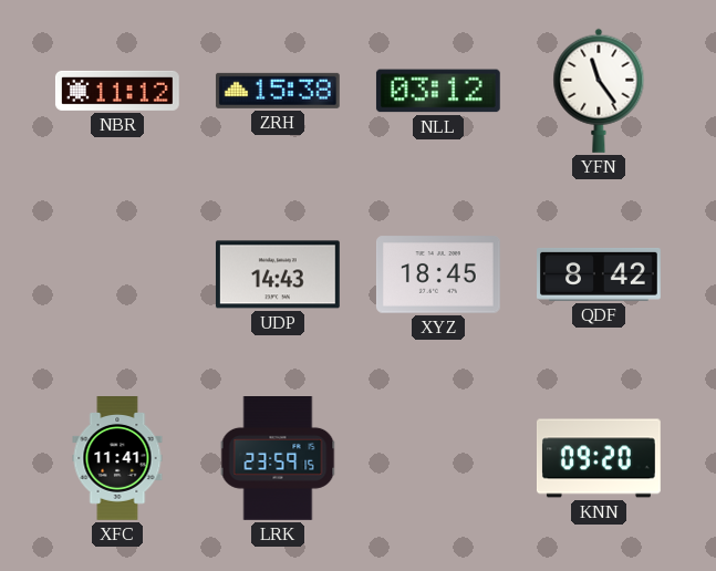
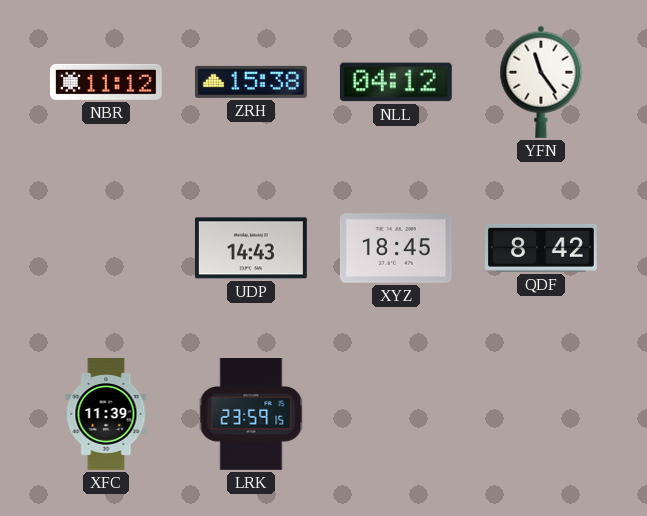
NLL: 03:12 -> 04:12
XFC: 11:41 -> 11:39
KNN: 09:20 -> none
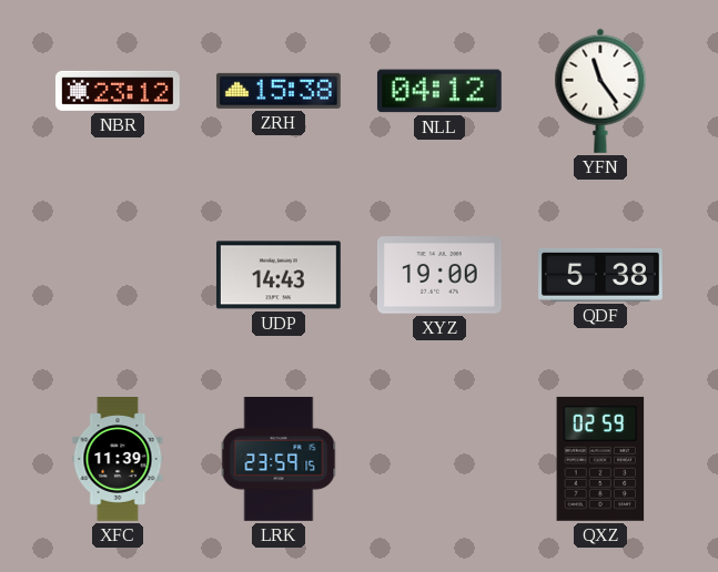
NBR: 11:12 -> 23:12
XYZ: 18:45 -> 19:00
QDF: 8:42 -> 5:38
QXZ: none -> 02:59
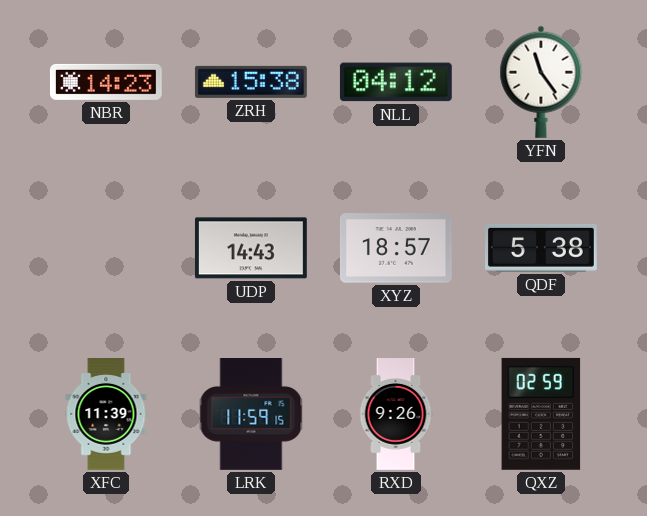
NBR: 23:12 -> 14:23
XYZ: 19:00 -> 18:57
LRK: 23:59 -> 11:59
RXD: none -> 9:26
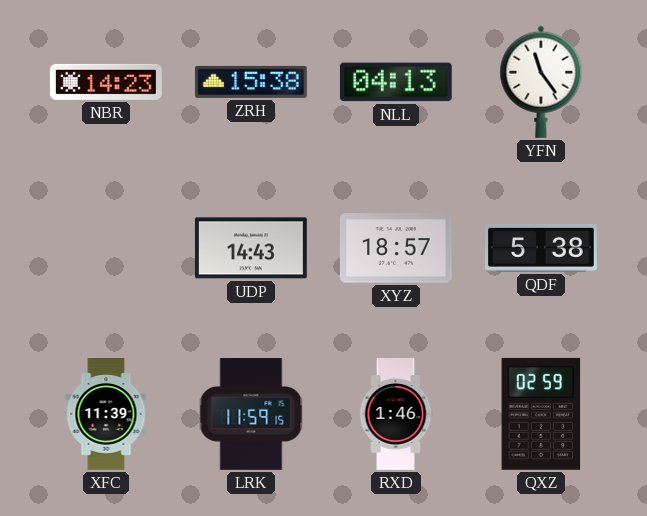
NLL: 04:12 -> 04:13
RXD: 9:26 -> 1:46
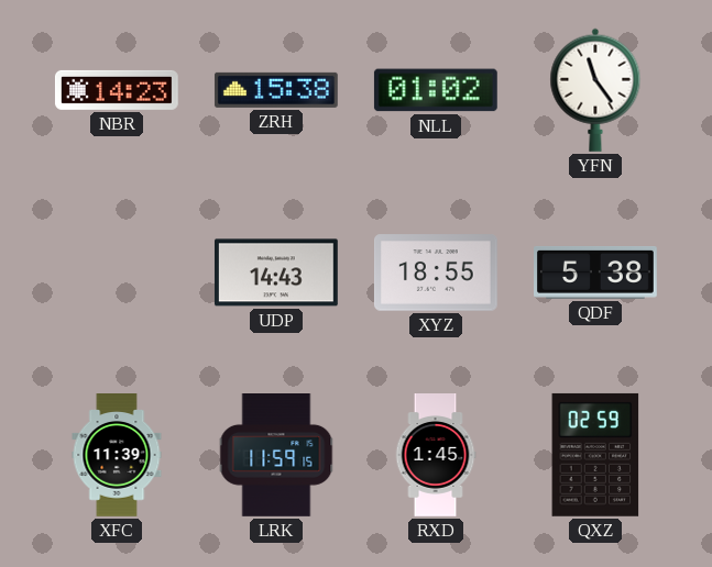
NLL: 04:13 -> 01:02
XYZ: 18:57 -> 18:55
RXD: 1:46 -> 1:45
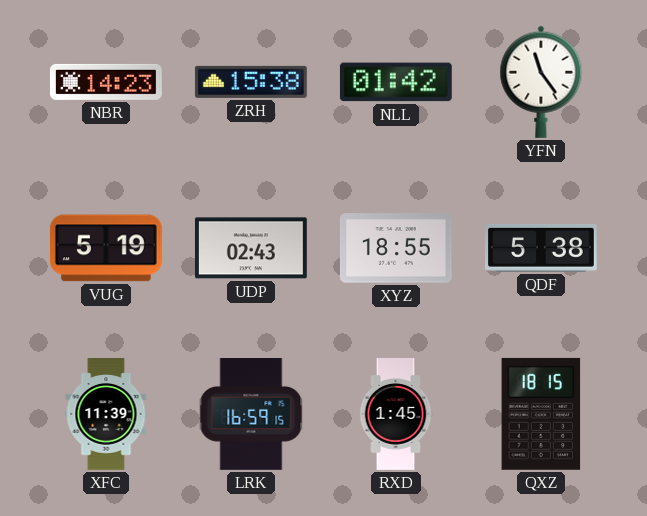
NLL: 01:02 -> 01:42
VUG: none -> 5:19
UDP: 14:43 -> 02:43
LRK: 11:59 -> 16:59
QXZ: 02:59 -> 18:15
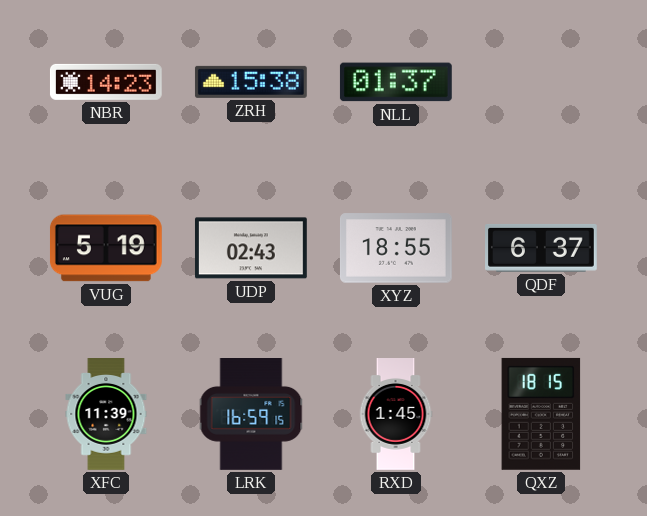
NLL: 01:42 -> 01:37
YFN: 11:24 -> none
QDF: 5:38 -> 6:37
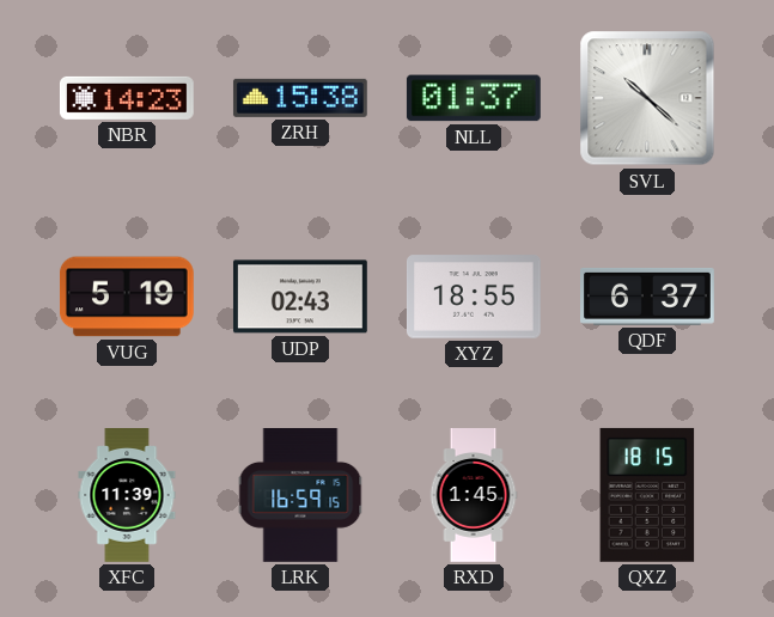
SVL: none -> 10:22
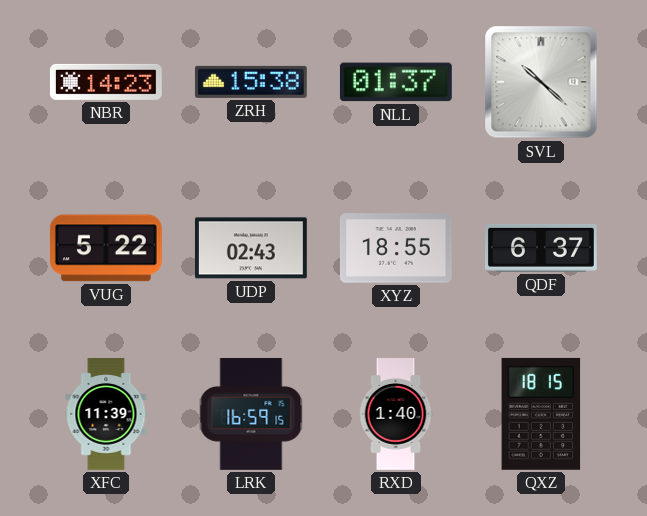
VUG: 5:19 -> 5:22
RXD: 1:45 -> 1:40
